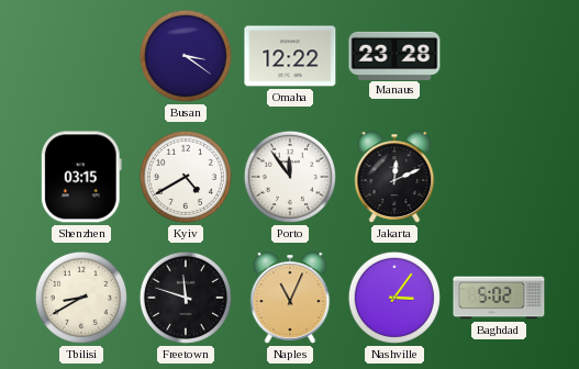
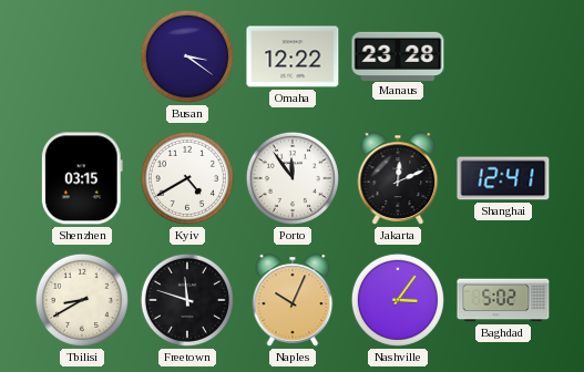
Shanghai: none -> 12:41
Naples: 11:04 -> 10:04
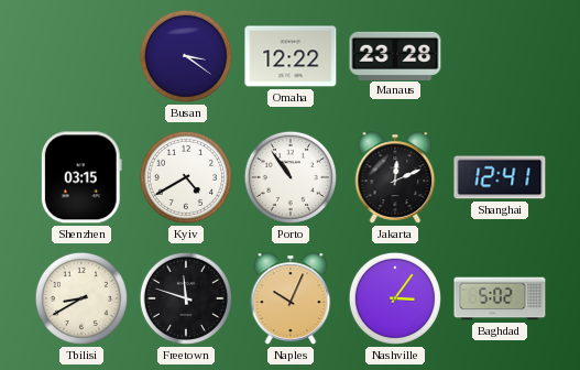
Porto: 11:54 -> 10:54
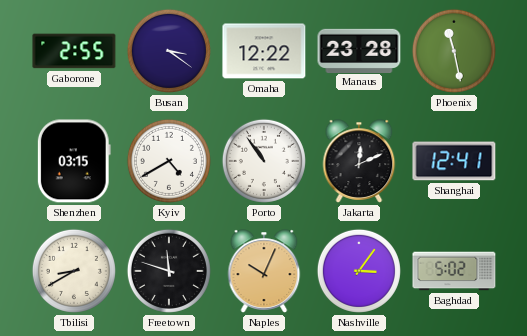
Gaborone: none -> 2:55
Phoenix: none -> 11:28
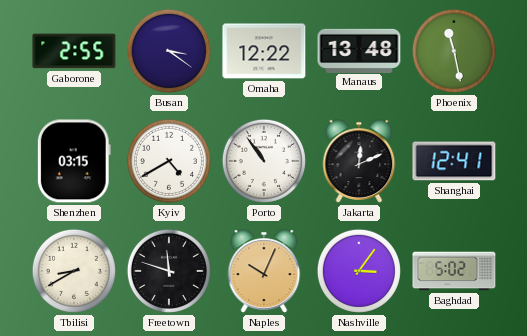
Manaus: 23:28 -> 13:48
